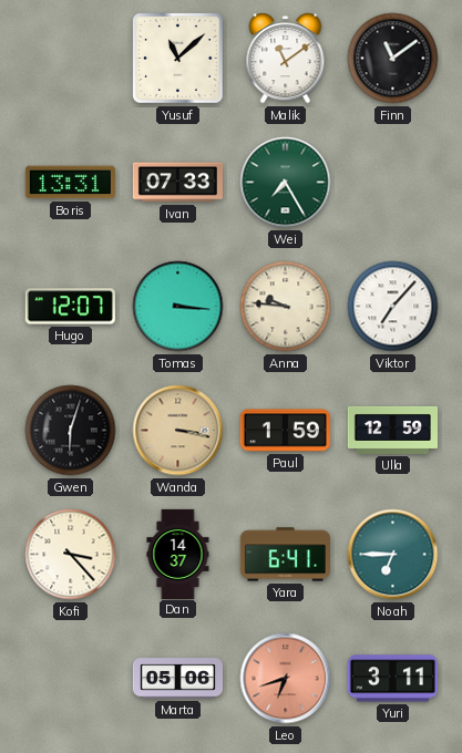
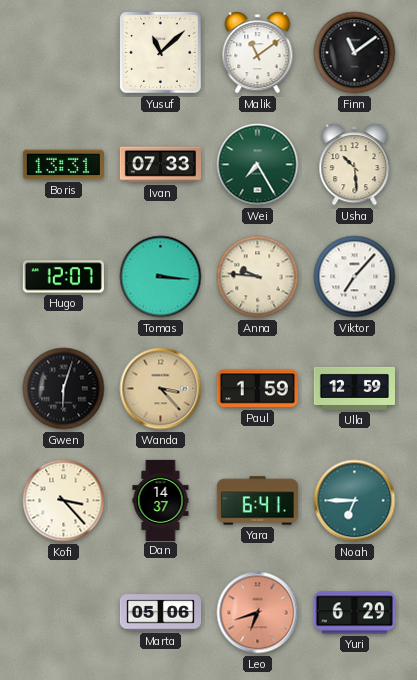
Usha: none -> 10:29
Wanda: 3:17 -> 3:23
Yuri: 3:11 -> 6:29
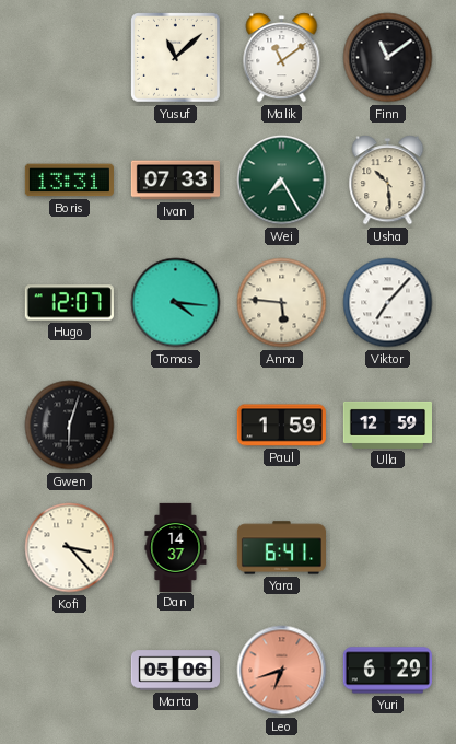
Tomas: 3:16 -> 4:16
Anna: 9:46 -> 5:46
Wanda: 3:23 -> none
Noah: 6:45 -> none
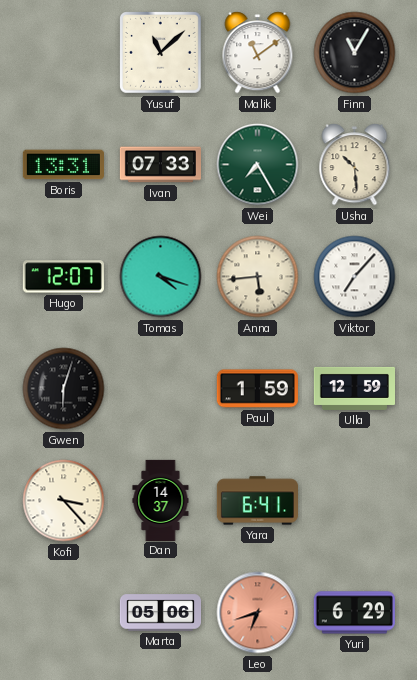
Finn: 11:09 -> 11:05
Tomas: 4:16 -> 4:18
Anna: 5:46 -> 5:44
